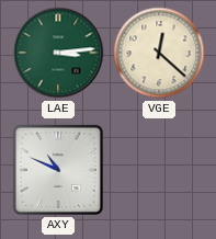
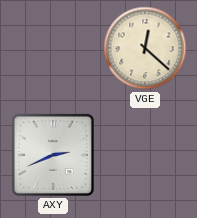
LAE: 3:14 -> none
AXY: 10:49 -> 2:41
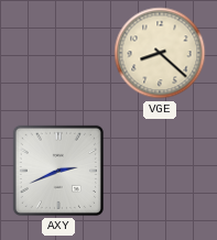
VGE: 12:22 -> 8:22
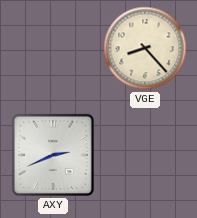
VGE: 8:22 -> 8:23
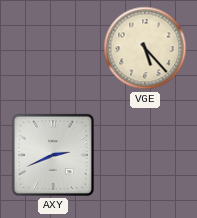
VGE: 8:23 -> 5:23
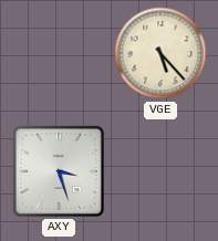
AXY: 2:41 -> 3:27
